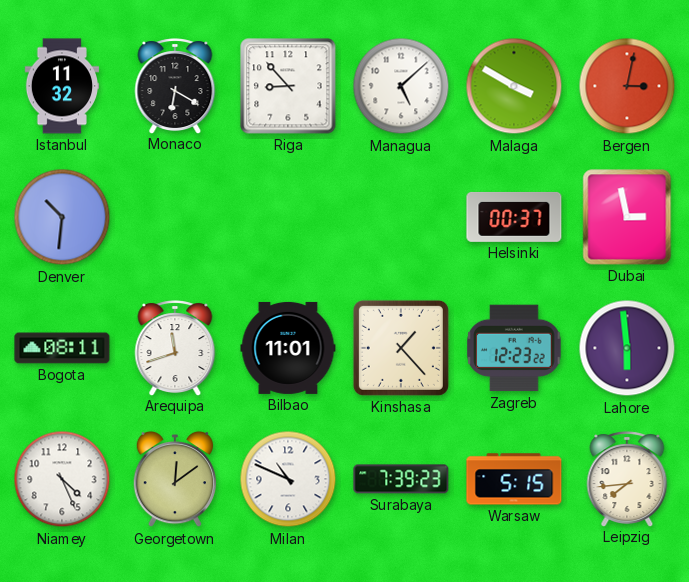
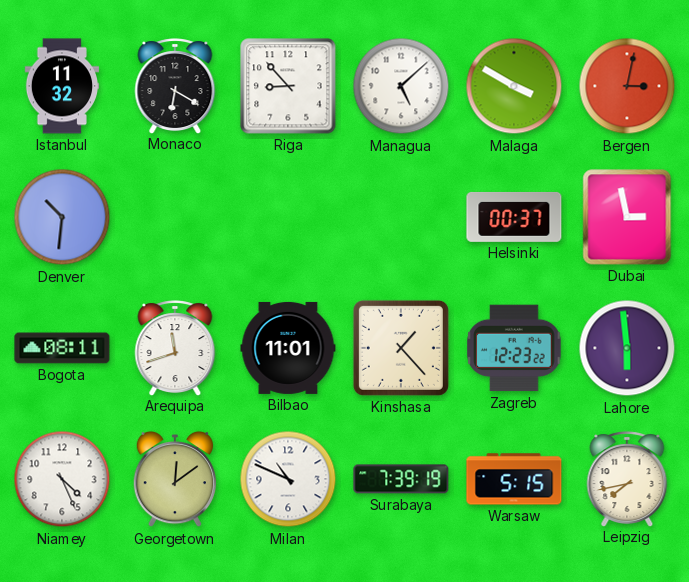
Surabaya: 7:39:23 -> 7:39:19
Leipzig: 7:44 -> 7:43
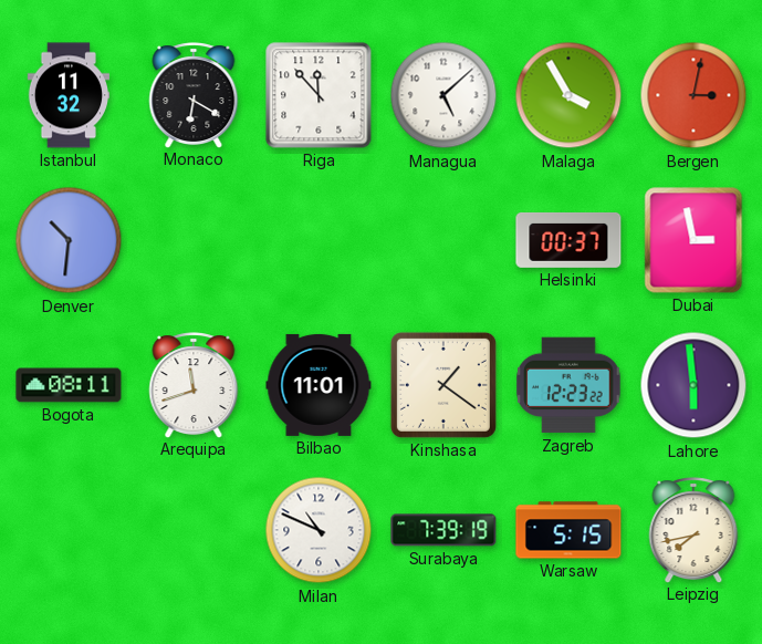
Riga: 8:53 -> 11:53
Malaga: 3:50 -> 3:55
Kinshasa: 1:23 -> 1:21
Niamey: 4:26 -> none
Georgetown: 12:09 -> none
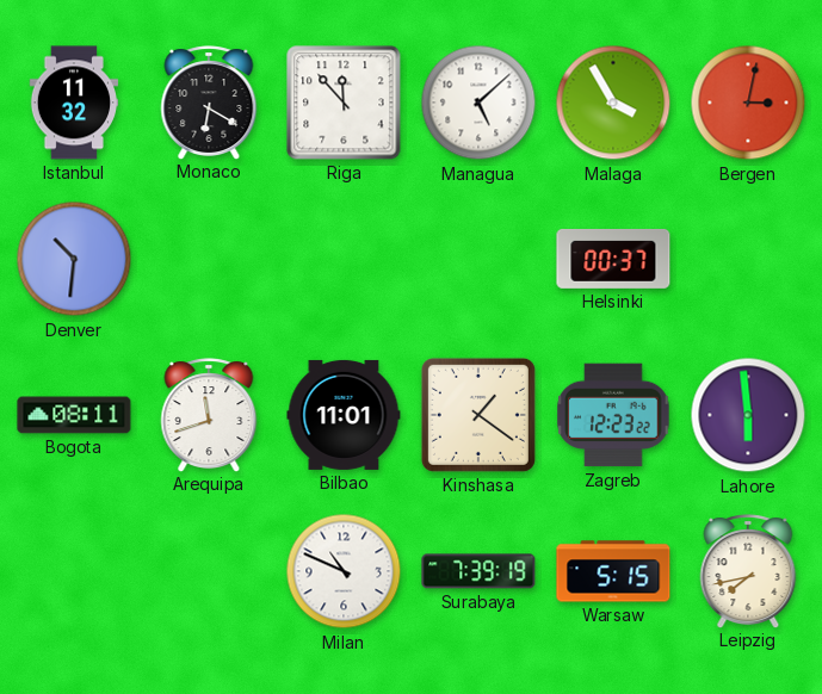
Dubai: 2:58 -> none
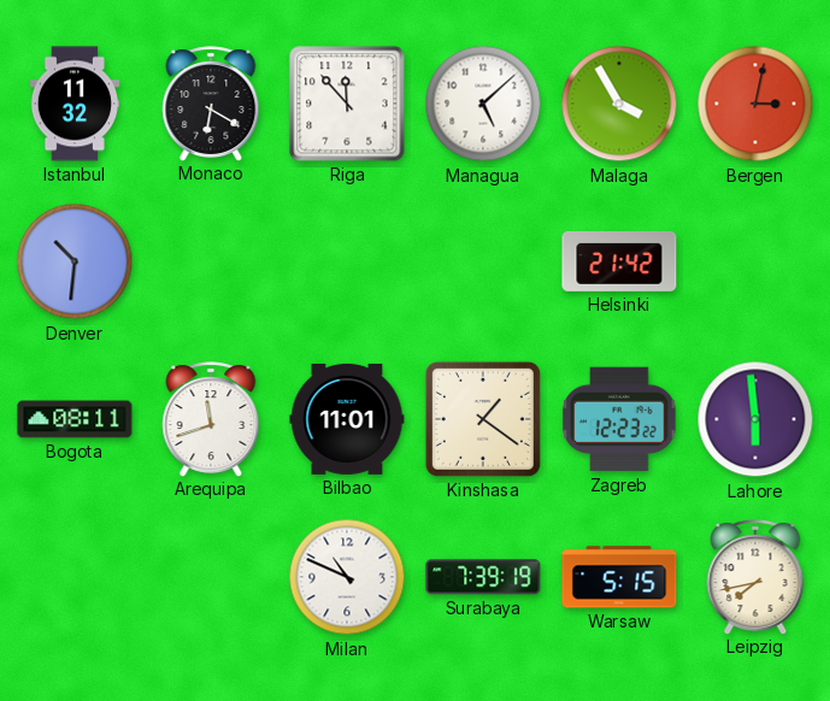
Helsinki: 00:37 -> 21:42
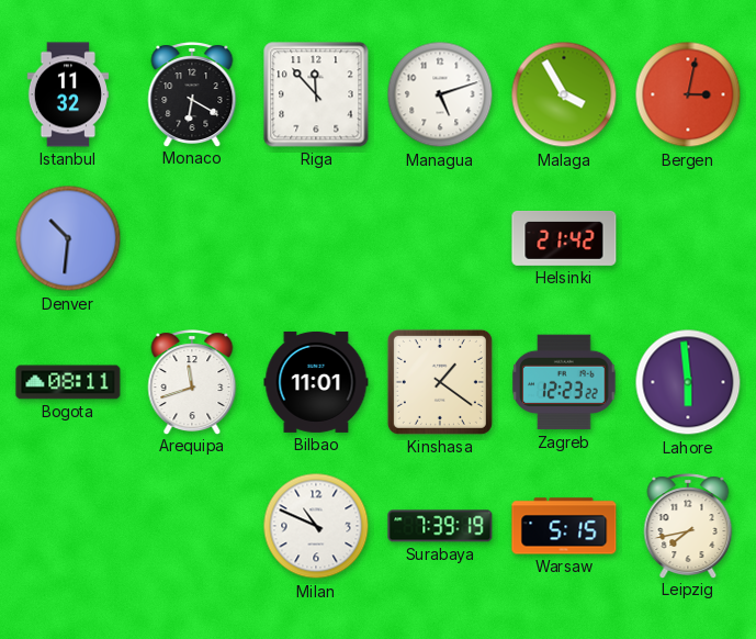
Managua: 5:08 -> 5:12
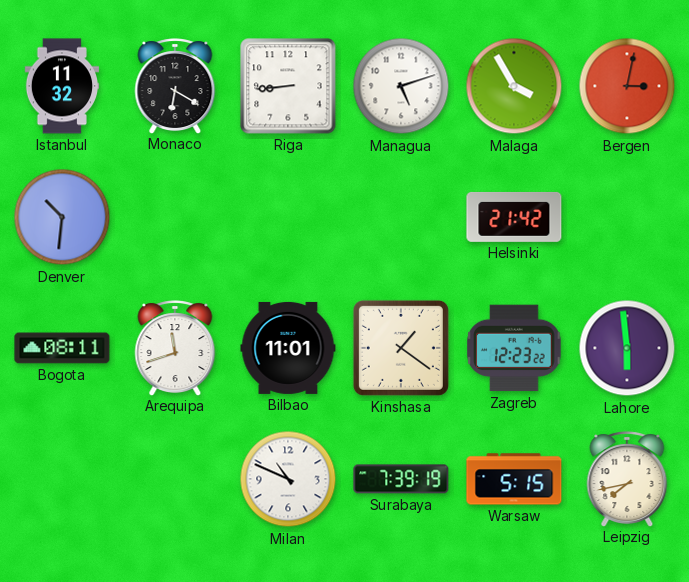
Riga: 11:53 -> 8:44
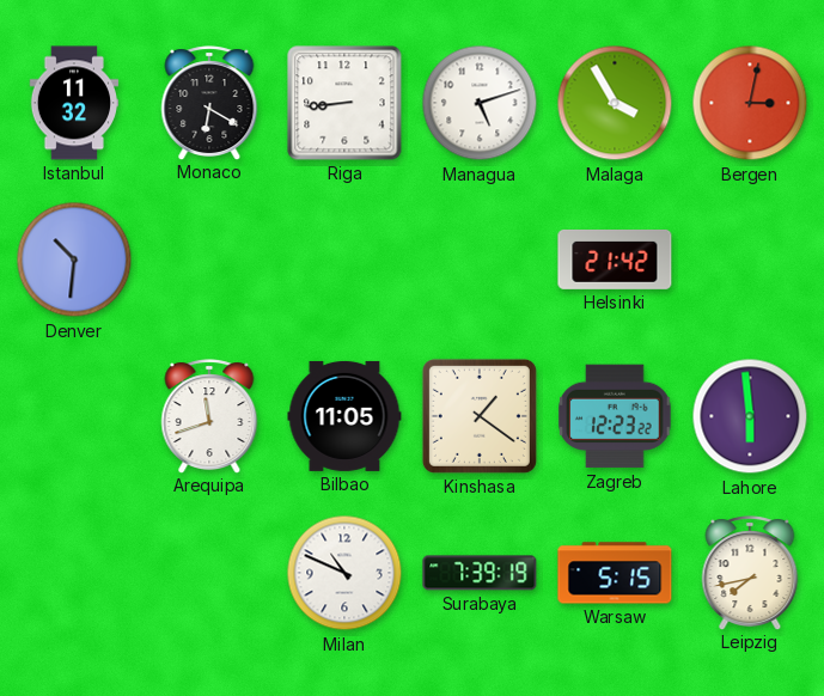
Bogota: 08:11 -> none
Bilbao: 11:01 -> 11:05
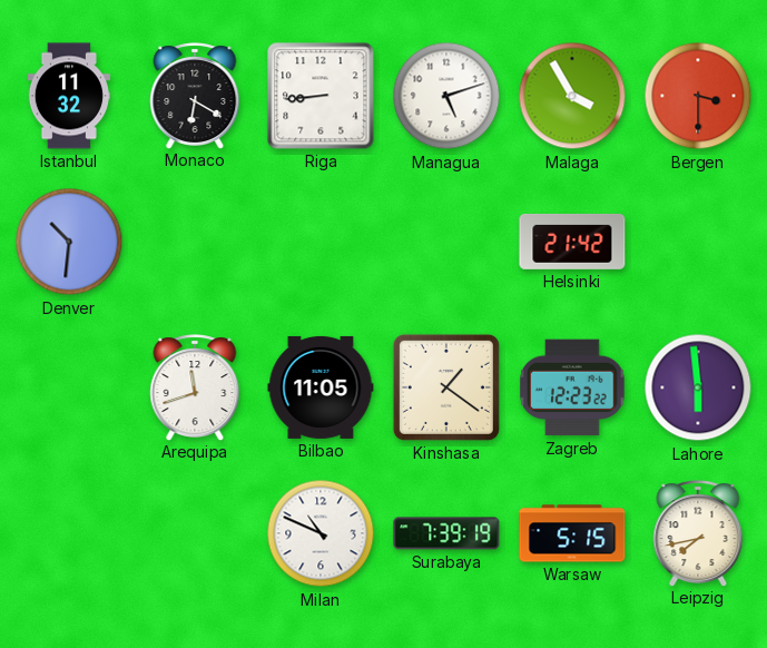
Bergen: 3:02 -> 3:30
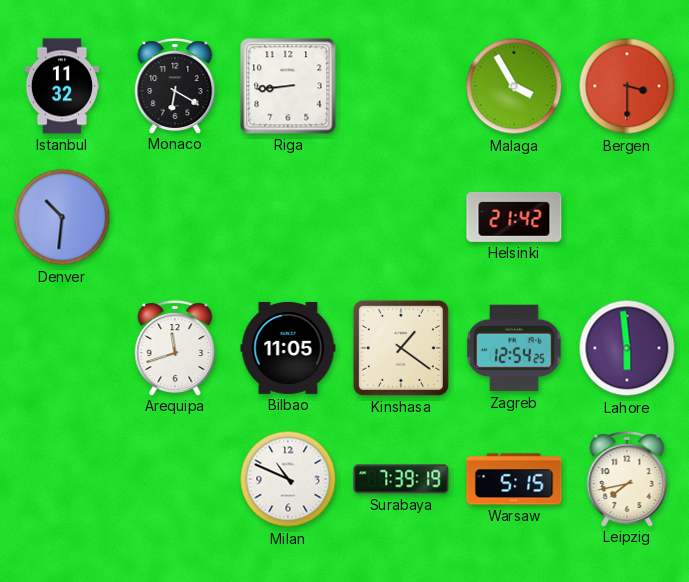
Managua: 5:12 -> none
Zagreb: 12:23 -> 12:54
